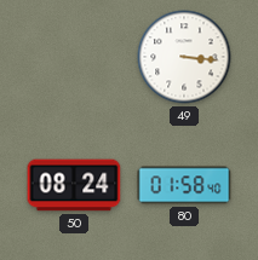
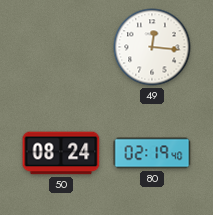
49: 3:16 -> 12:16
80: 01:58 -> 02:19
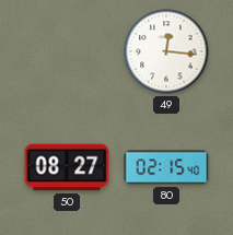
50: 08:24 -> 08:27
80: 02:19 -> 02:15
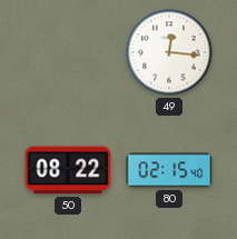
50: 08:27 -> 08:22
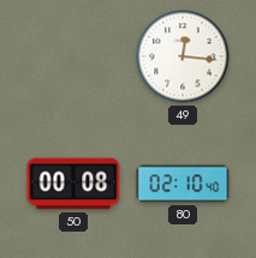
50: 08:22 -> 00:08
80: 02:15 -> 02:10
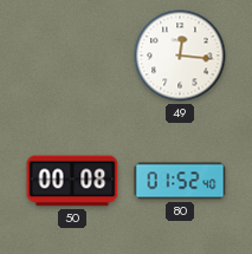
80: 02:10 -> 01:52
